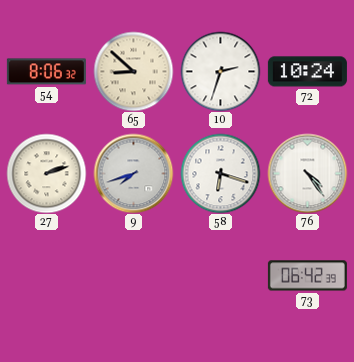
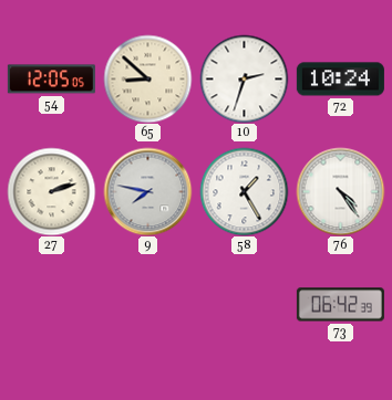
54: 8:06 -> 12:05
9: 7:42 -> 7:47
58: 6:18 -> 1:25
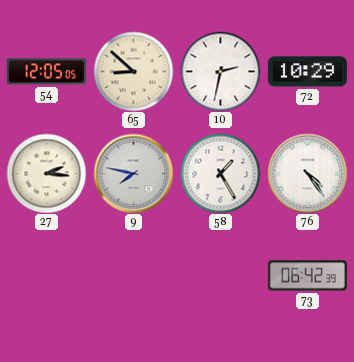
10: 2:33 -> 2:32
72: 10:24 -> 10:29
27: 2:12 -> 2:16
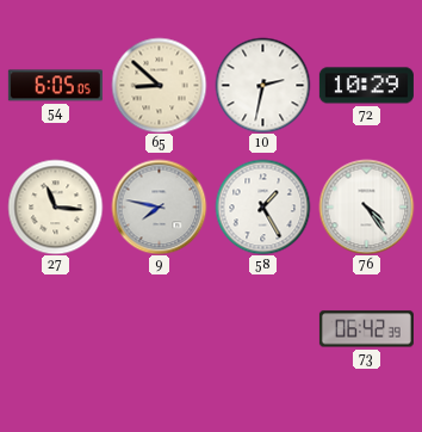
54: 12:05 -> 6:05
27: 2:16 -> 11:16
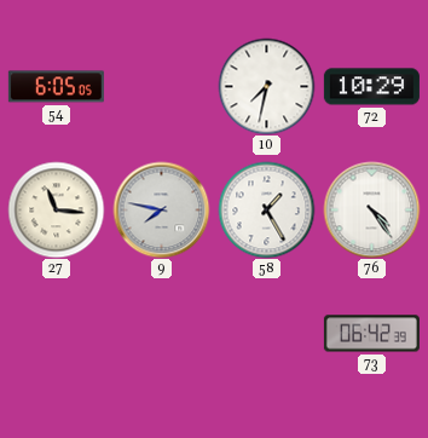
65: 8:52 -> none
10: 2:32 -> 7:32
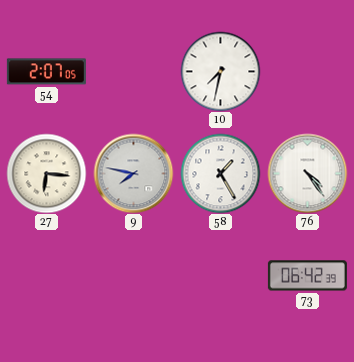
54: 6:05 -> 2:07
72: 10:29 -> none
27: 11:16 -> 6:16
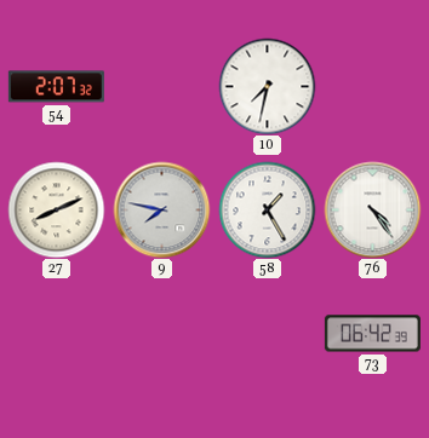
54: 2:07:05 -> 2:07:32
27: 6:16 -> 8:11
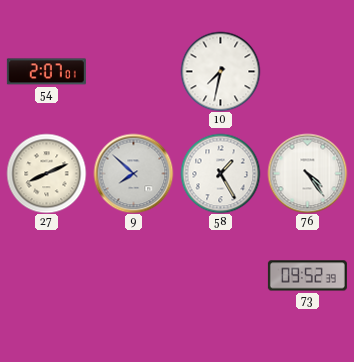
54: 2:07:32 -> 2:07:01
9: 7:47 -> 7:52
73: 06:42 -> 09:52
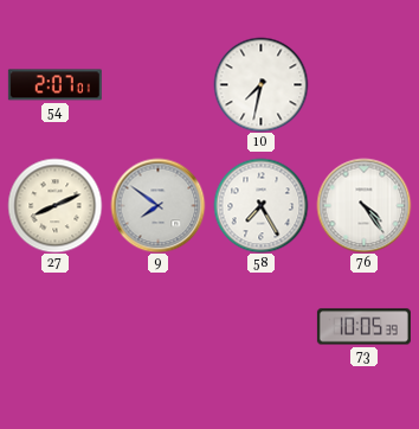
9: 7:52 -> 7:51
58: 1:25 -> 7:25
73: 09:52 -> 10:05
